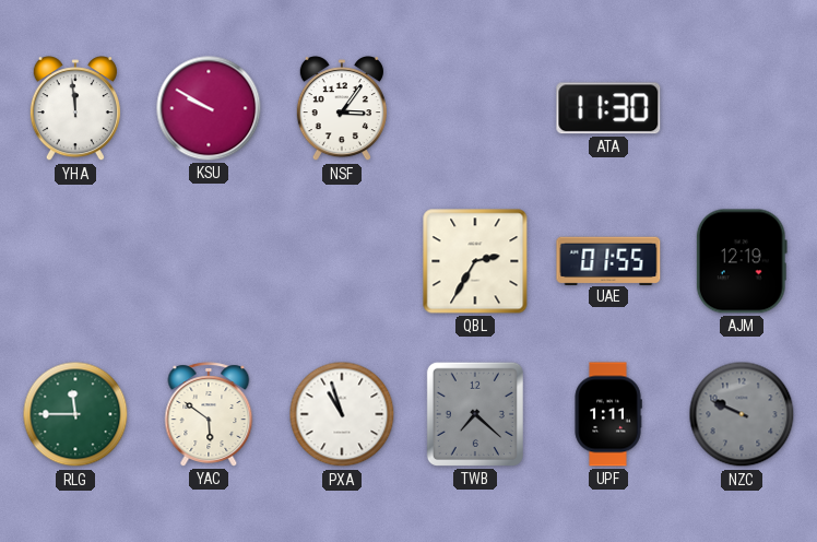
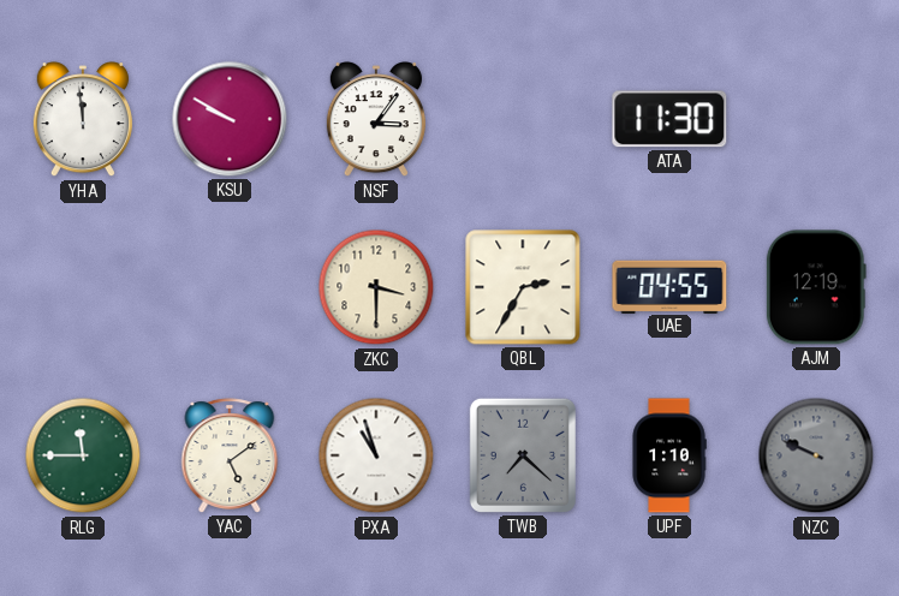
ZKC: none -> 3:30
UAE: 01:55 -> 04:55
YAC: 5:51 -> 5:09
UPF: 1:11 -> 1:10
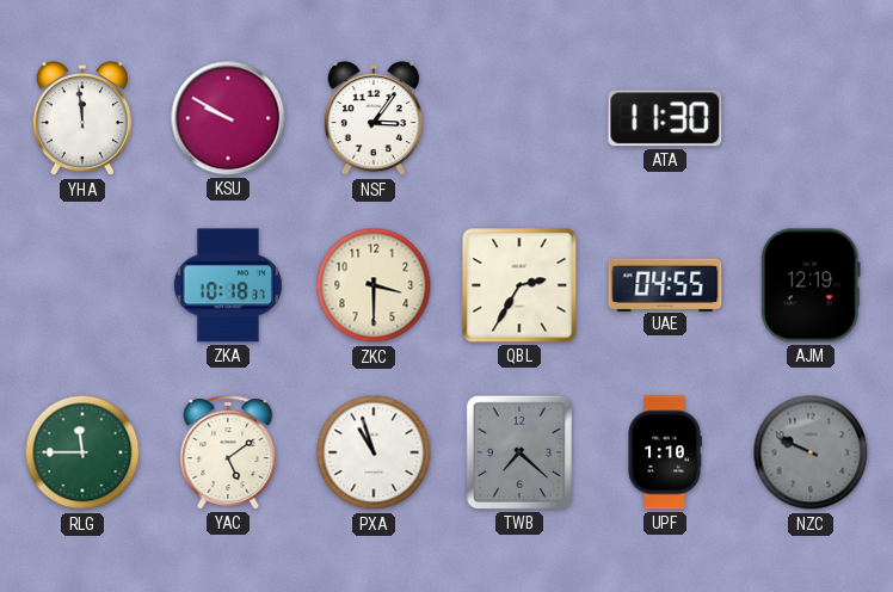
ZKA: none -> 10:18
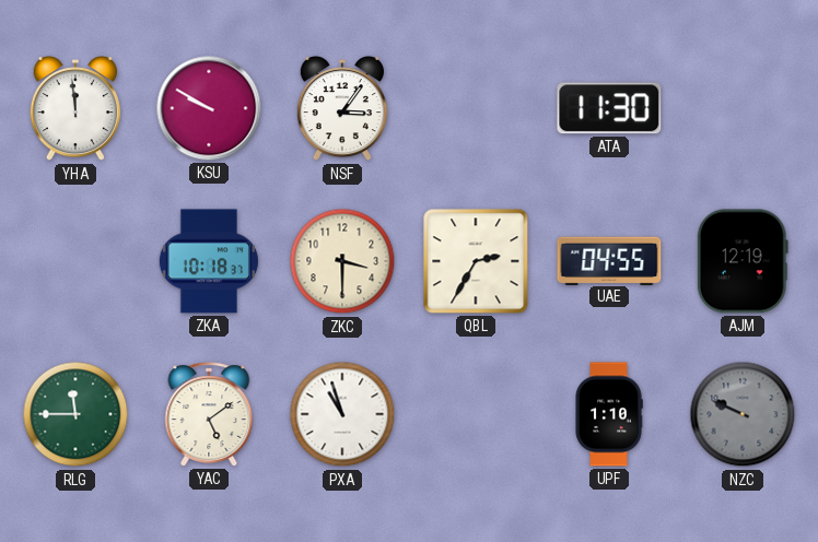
TWB: 7:22 -> none
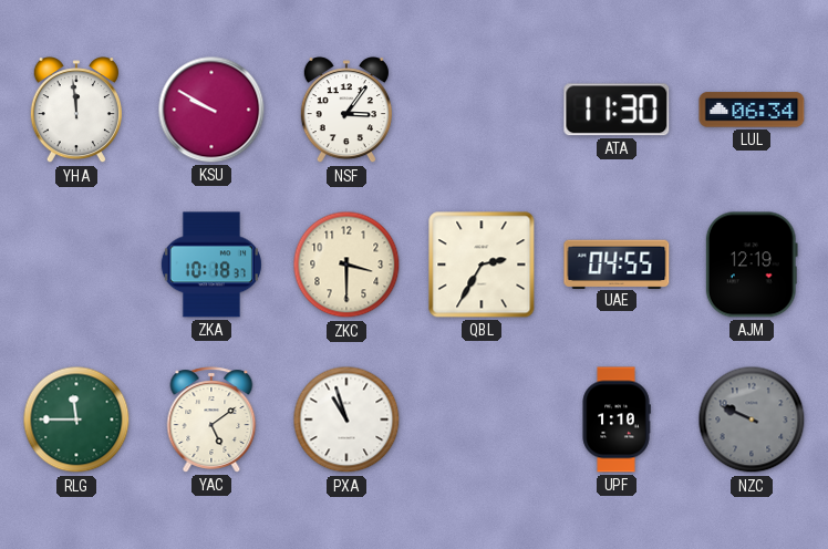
LUL: none -> 06:34
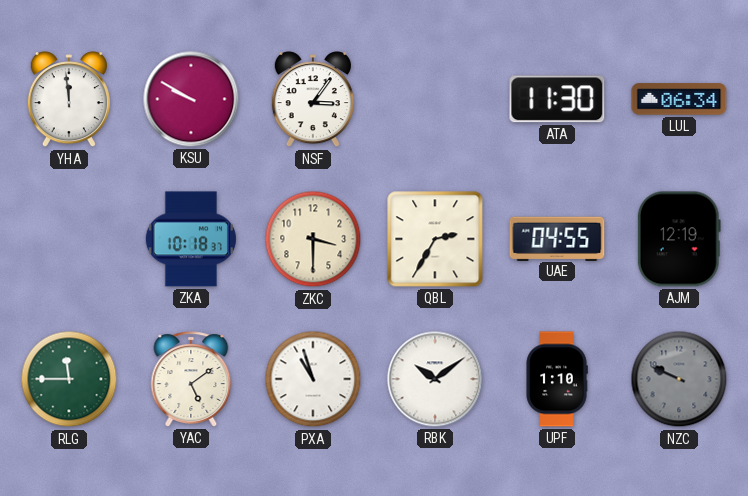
RBK: none -> 10:09
